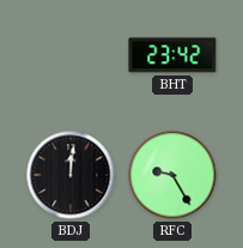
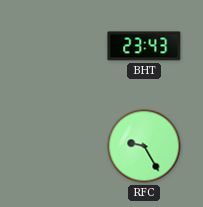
BHT: 23:42 -> 23:43
BDJ: 12:01 -> none
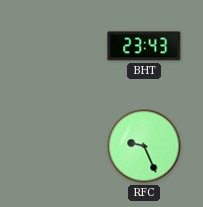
RFC: 9:25 -> 9:26
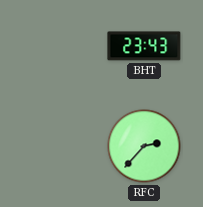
RFC: 9:26 -> 2:37
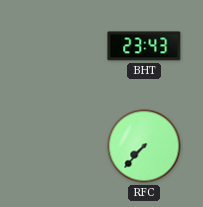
RFC: 2:37 -> 7:37
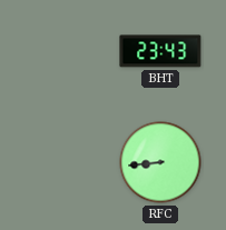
RFC: 7:37 -> 8:44
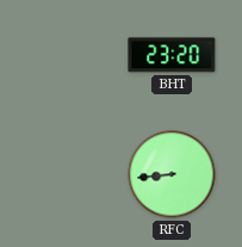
BHT: 23:43 -> 23:20
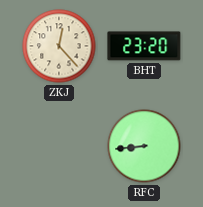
ZKJ: none -> 12:23
